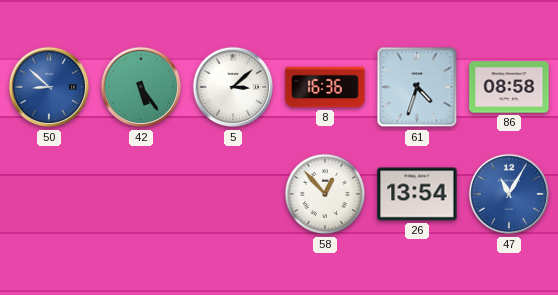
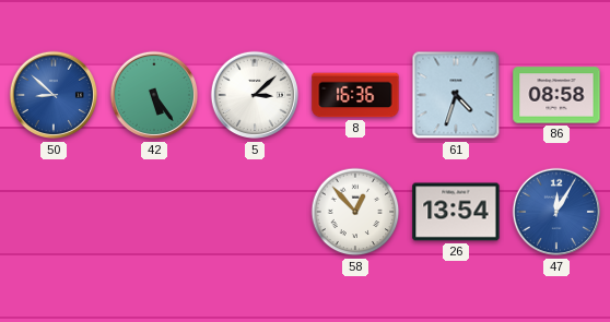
47: 11:05 -> 12:05
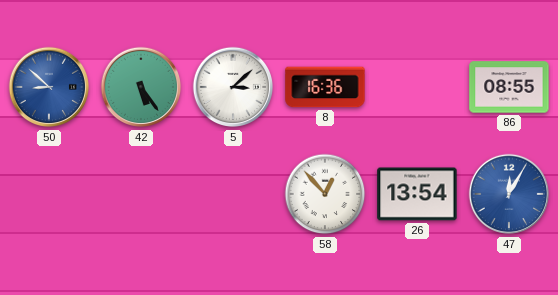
61: 4:33 -> none
86: 08:58 -> 08:55
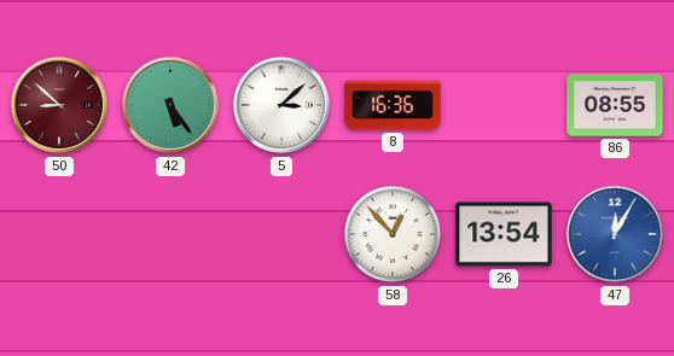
50 dial: blue -> burgundy
